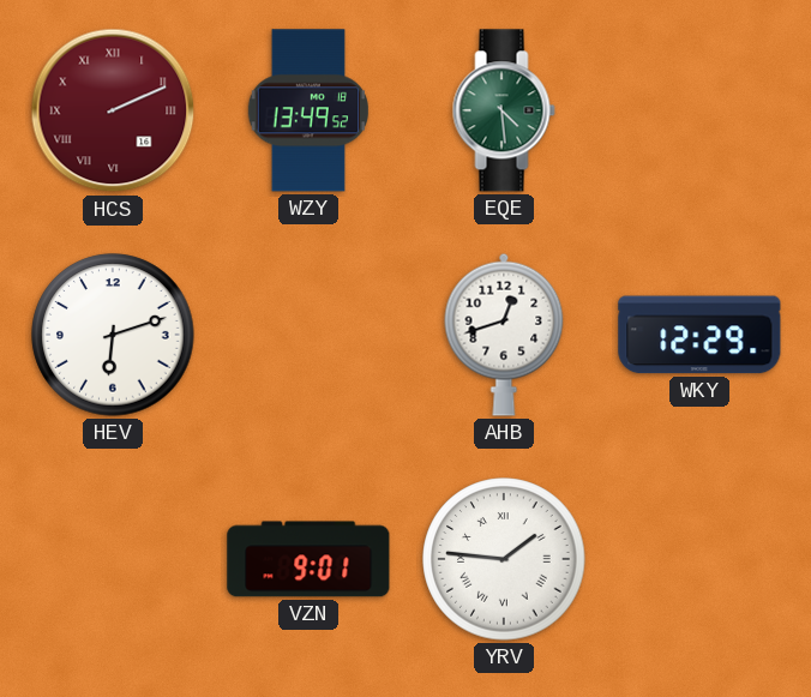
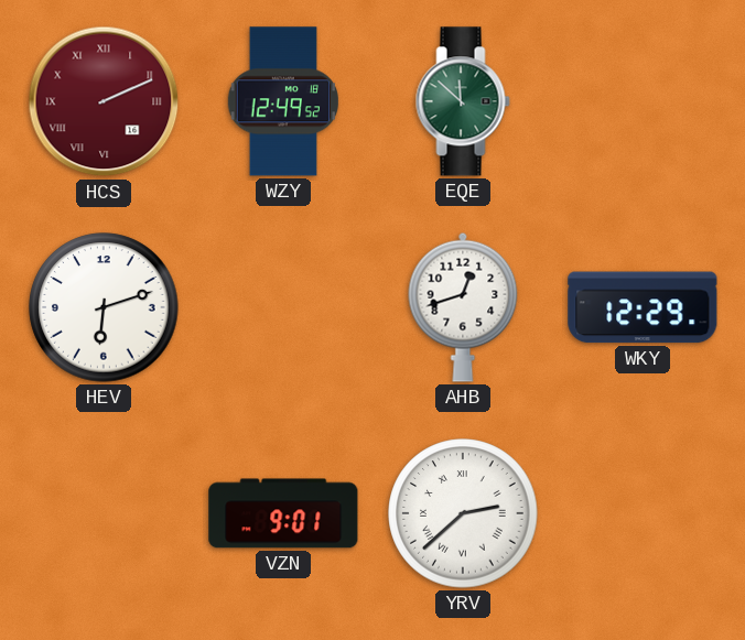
WZY: 13:49 -> 12:49
EQE: 4:29 -> 11:52
YRV: 1:46 -> 2:38
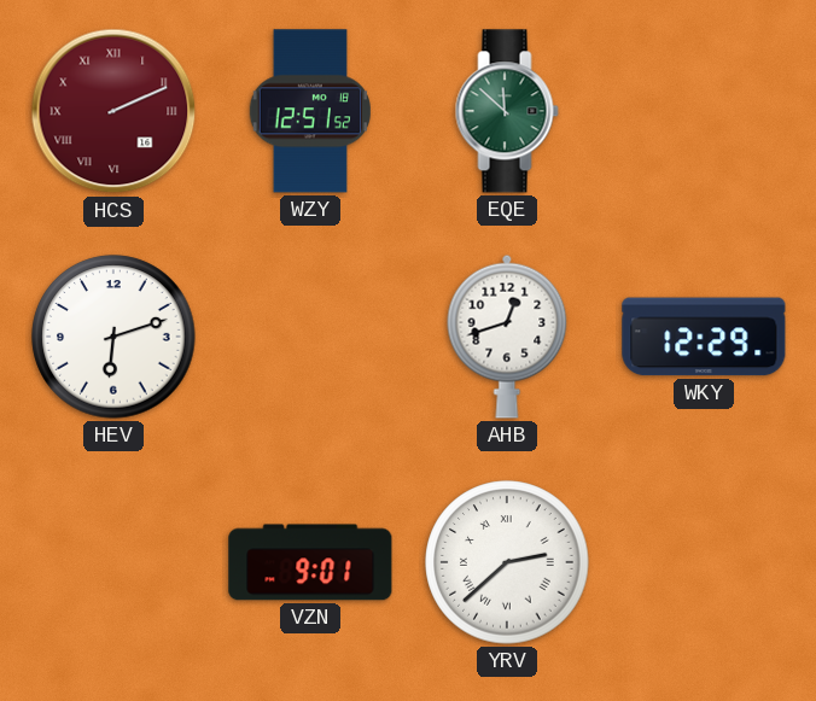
WZY: 12:49 -> 12:51
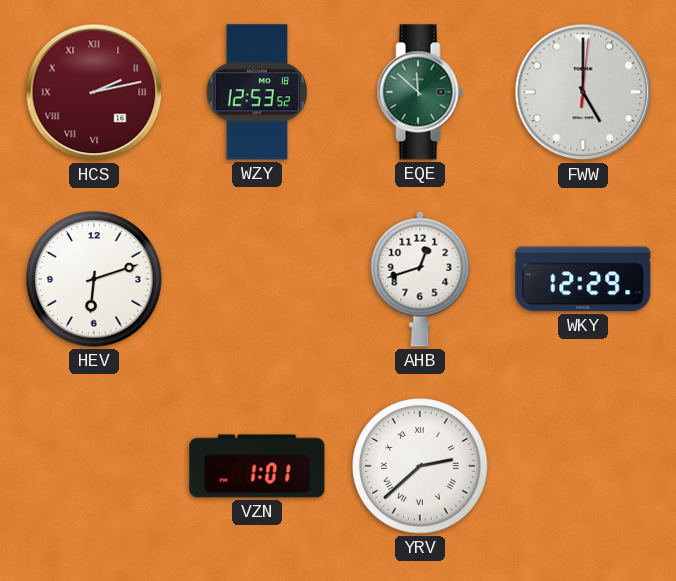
HCS: 2:11 -> 2:13
WZY: 12:51 -> 12:53
FWW: none -> 5:00
VZN: 9:01 -> 1:01
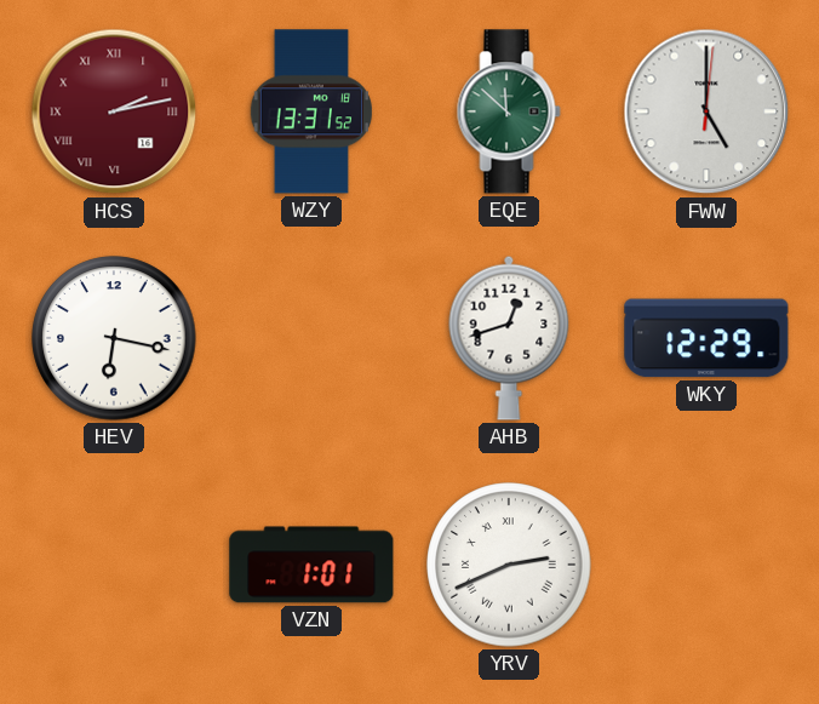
WZY: 12:53 -> 13:31
HEV: 6:12 -> 6:17
YRV: 2:38 -> 2:41
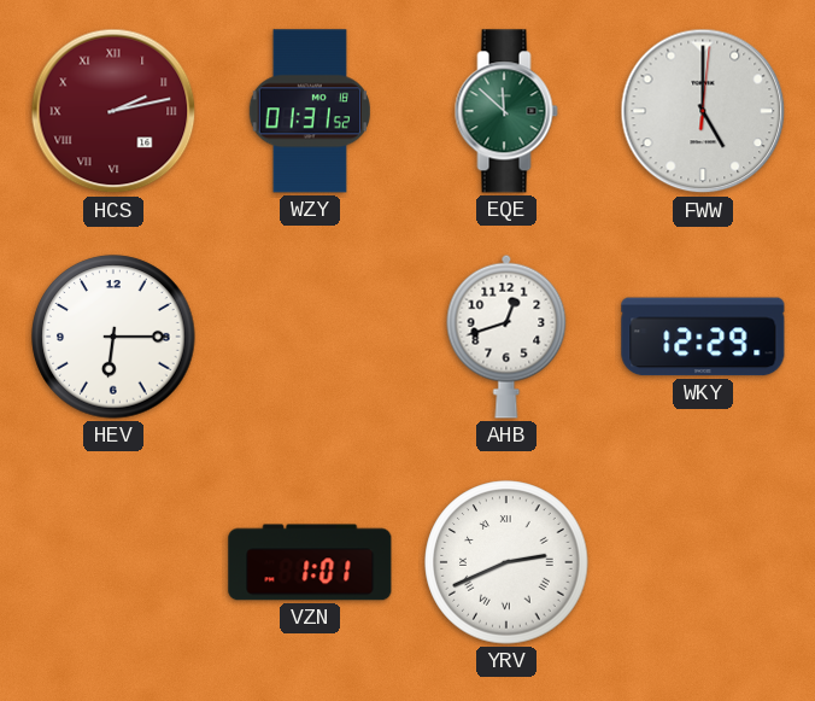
WZY: 13:31 -> 01:31
HEV: 6:17 -> 6:15
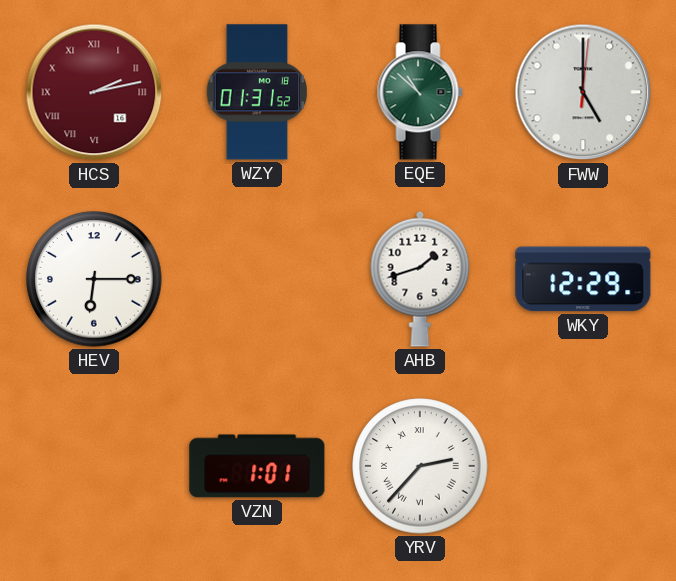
EQE: 11:52 -> 10:52
AHB: 12:42 -> 1:42
YRV: 2:41 -> 2:37
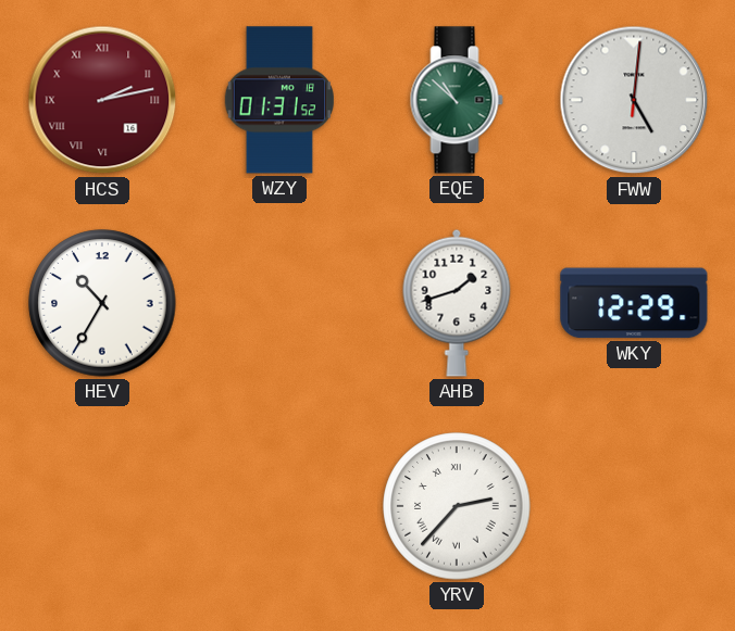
FWW: 5:00 -> 5:01
HEV: 6:15 -> 10:35
VZN: 1:01 -> none
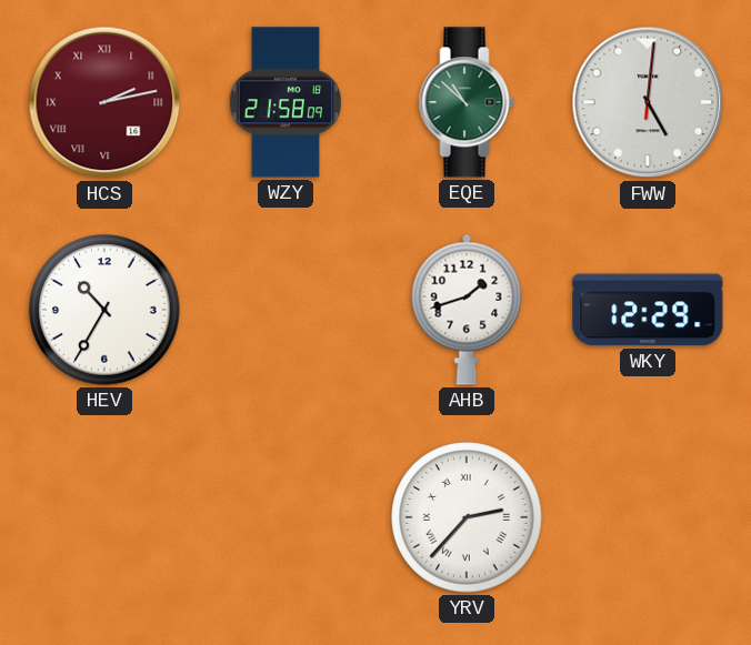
WZY: 01:31 -> 21:58
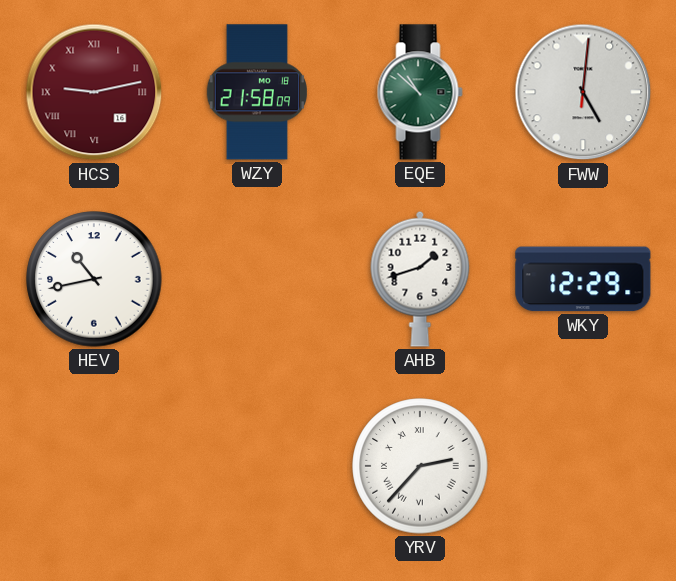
HCS: 2:13 -> 9:13
HEV: 10:35 -> 10:43
